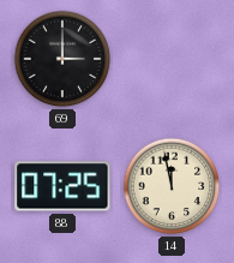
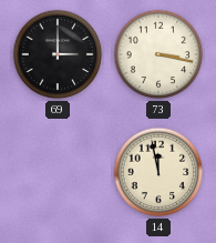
73: none -> 3:17
88: 07:25 -> none
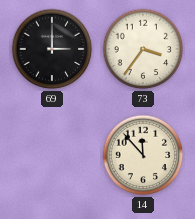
73: 3:17 -> 3:36
14: 11:58 -> 11:53
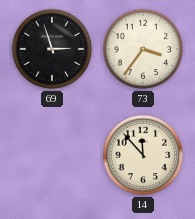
69: 3:00 -> 2:57
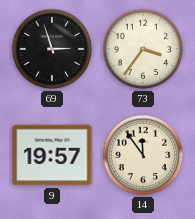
9: none -> 19:57
14: 11:53 -> 11:54
